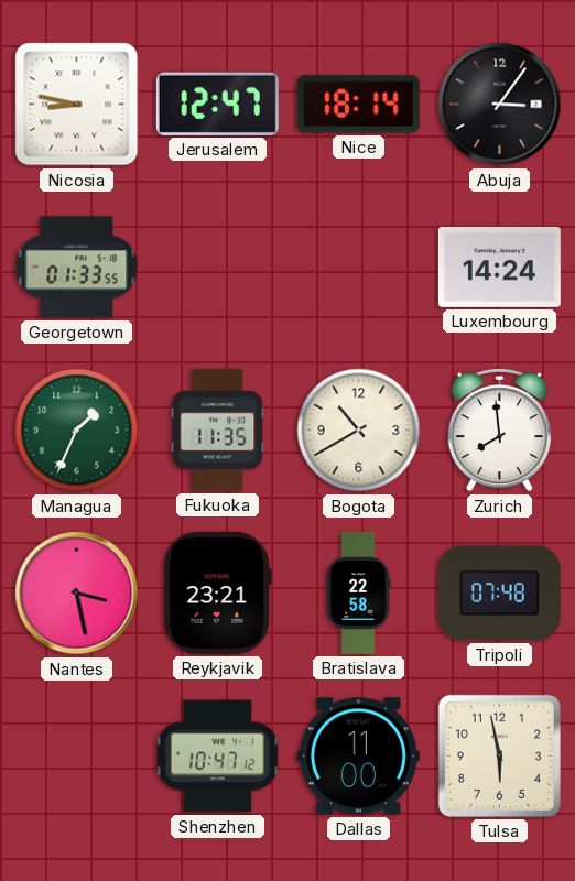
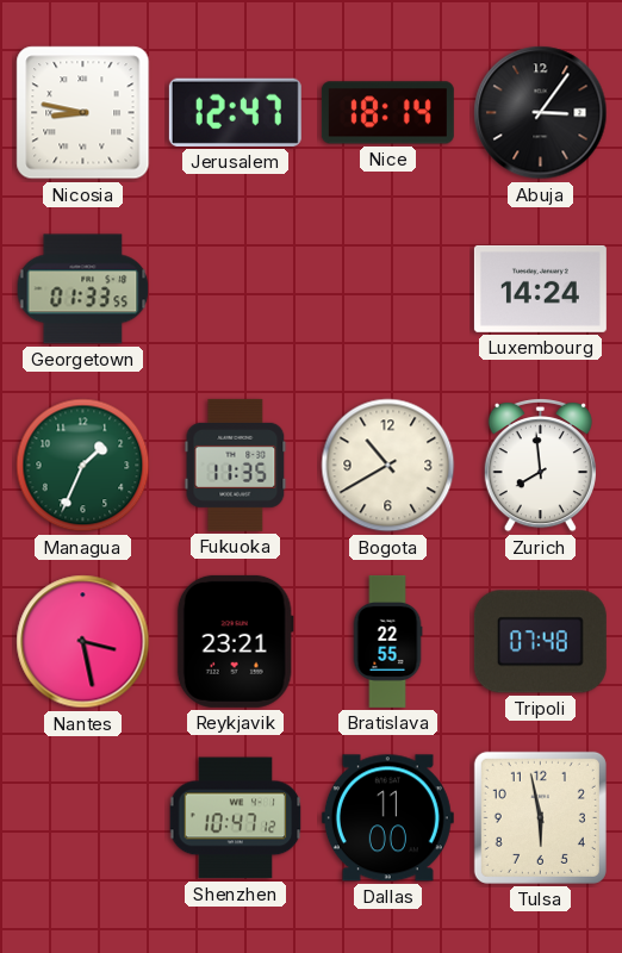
Bratislava: 22:58 -> 22:55
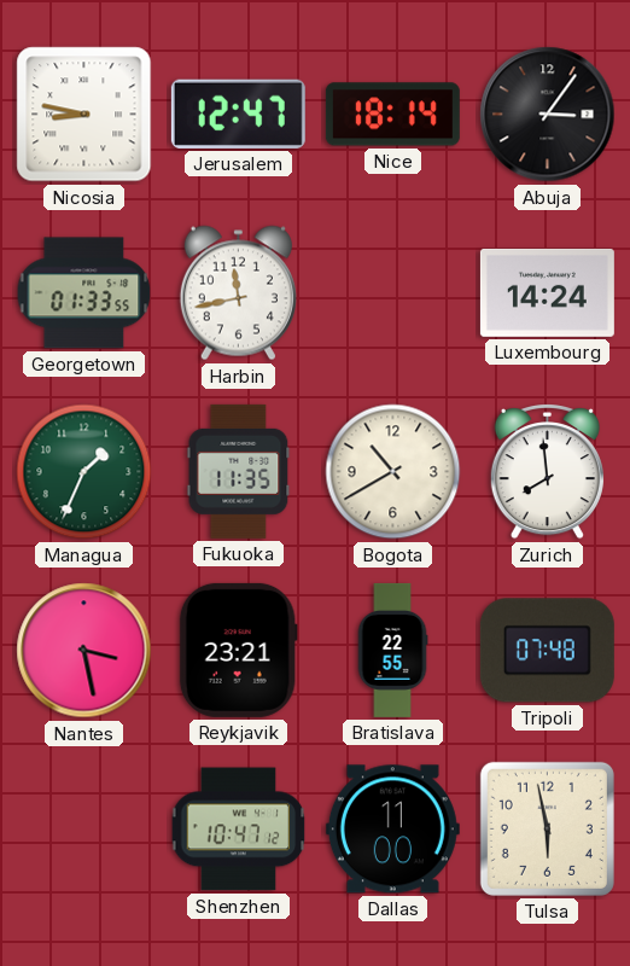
Harbin: none -> 11:43
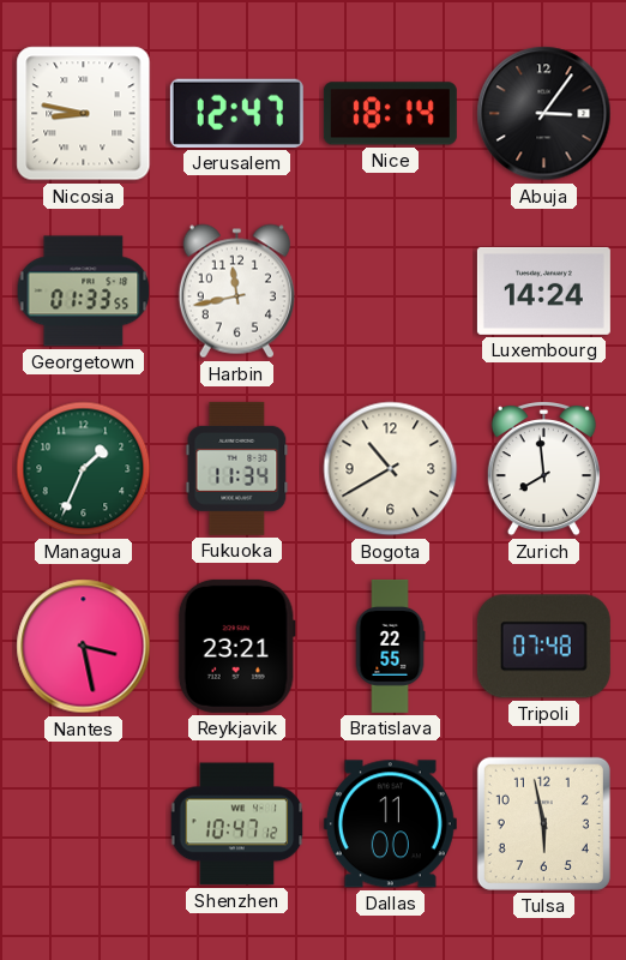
Fukuoka: 11:35 -> 11:34
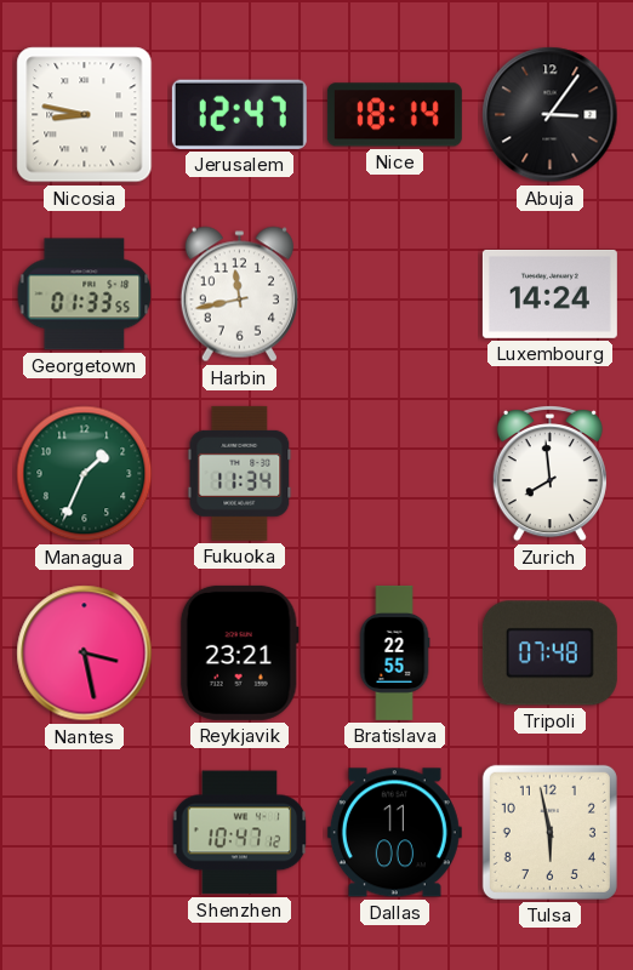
Bogota: 10:40 -> none
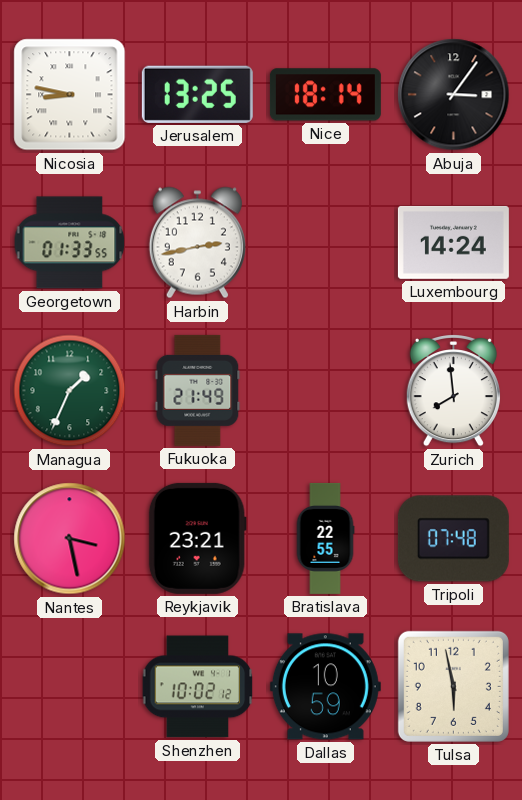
Jerusalem: 12:47 -> 13:25
Harbin: 11:43 -> 2:43
Fukuoka: 11:34 -> 21:49
Shenzhen: 10:47 -> 10:02
Dallas: 11:00 -> 10:59
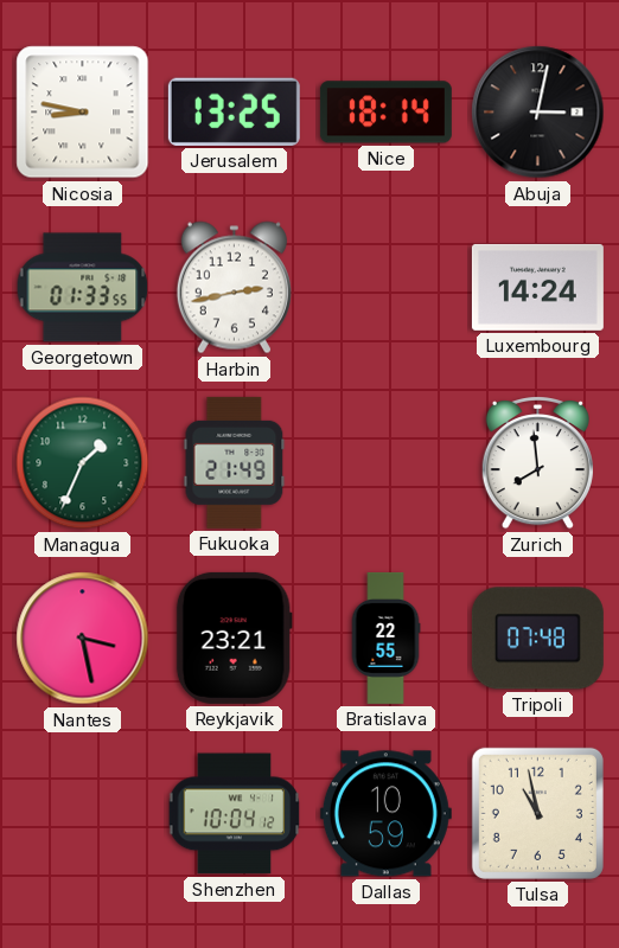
Abuja: 3:06 -> 3:02
Shenzhen: 10:02 -> 10:04
Tulsa: 5:58 -> 10:58
